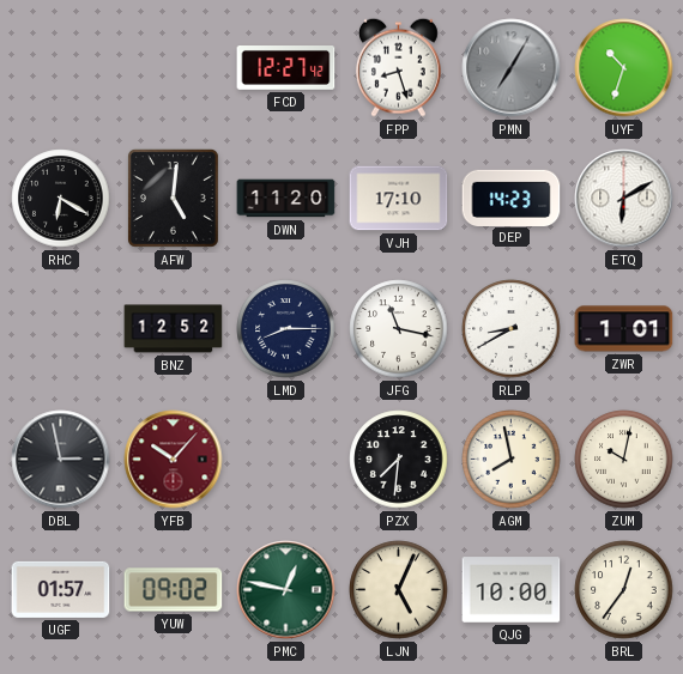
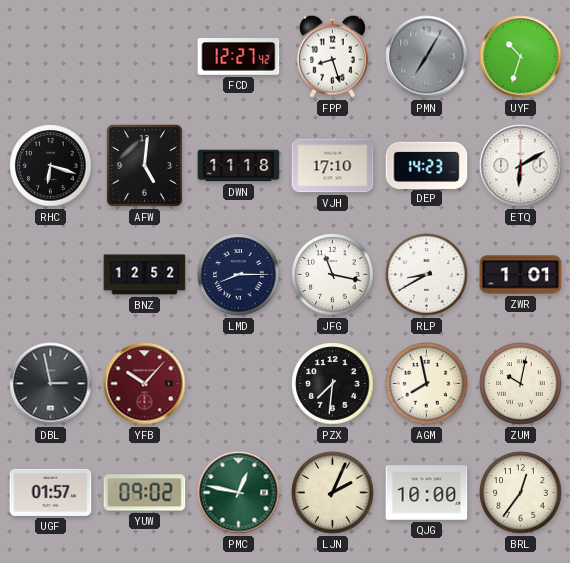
RHC: 6:20 -> 6:18
DWN: 11:20 -> 11:18
LJN: 5:04 -> 2:04
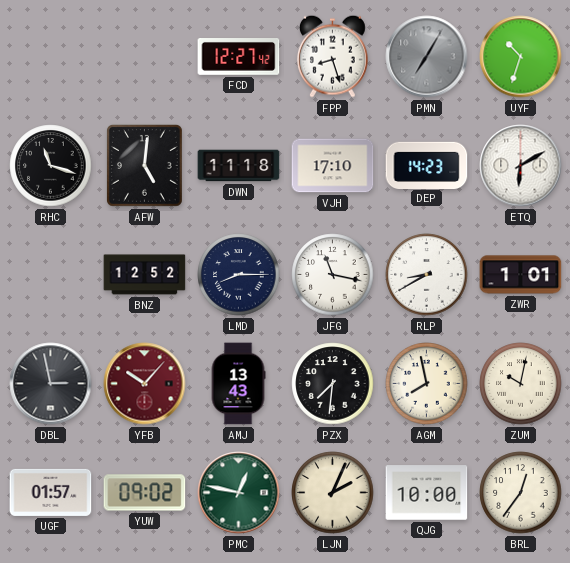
RHC: 6:18 -> 11:18
AMJ: none -> 13:43
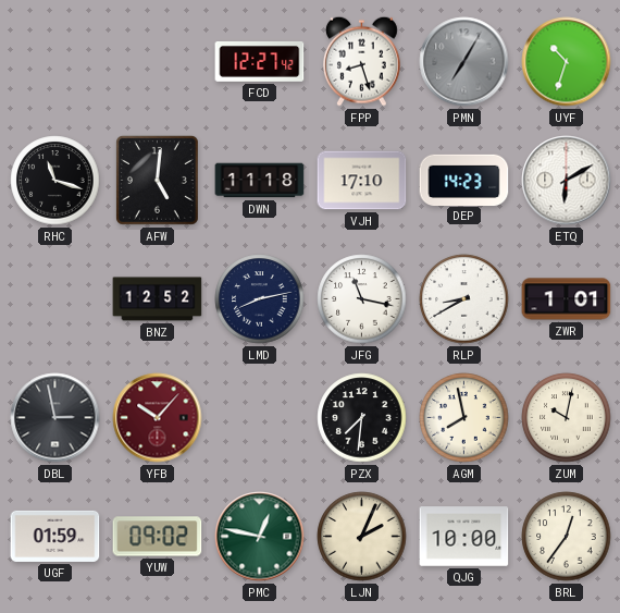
LMD: 8:15 -> 8:13
AMJ: 13:43 -> none
UGF: 01:57 -> 01:59
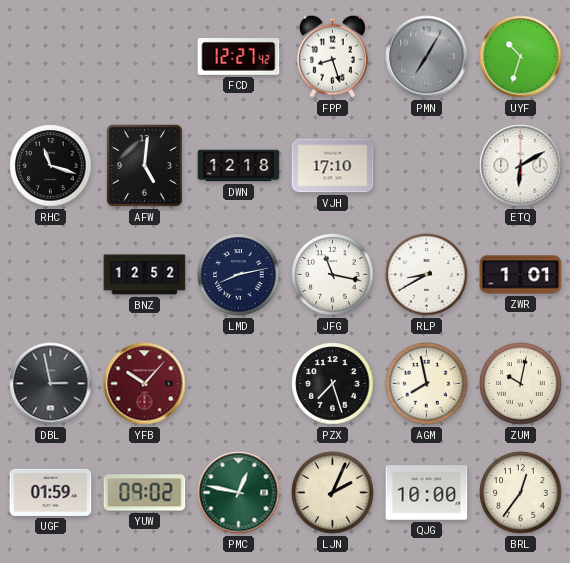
DWN: 11:18 -> 12:18
DEP: 14:23 -> none
PZX: 7:31 -> 7:27
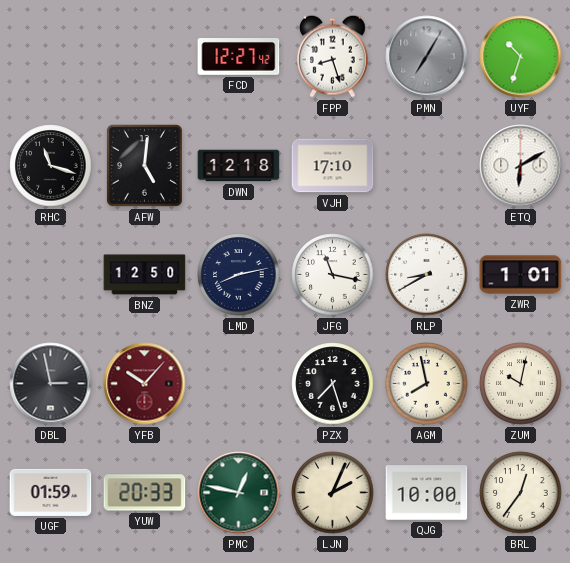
BNZ: 12:52 -> 12:50
YUW: 09:02 -> 20:33
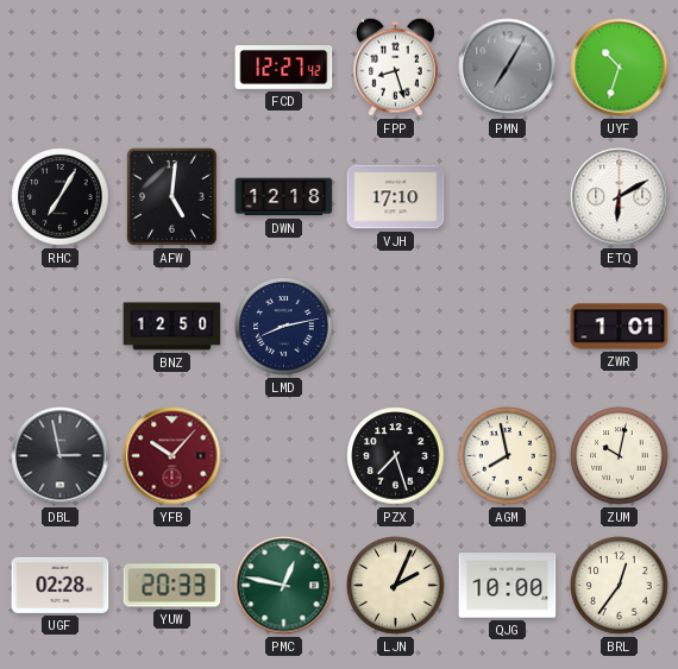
RHC: 11:18 -> 7:05
JFG: 11:17 -> none
RLP: 8:40 -> none
UGF: 01:59 -> 02:28
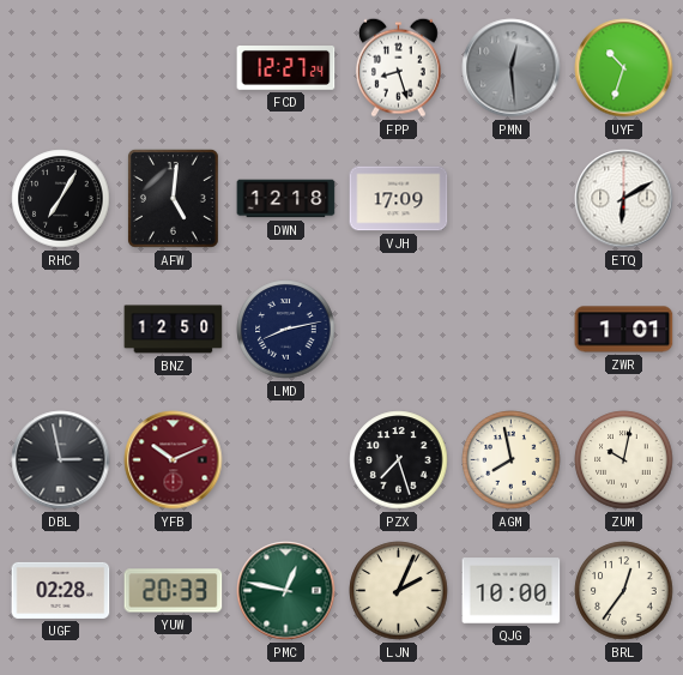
FCD: 12:27:42 -> 12:27:24
PMN: 7:05 -> 12:29
VJH: 17:10 -> 17:09
YFB: 10:07 -> 10:11
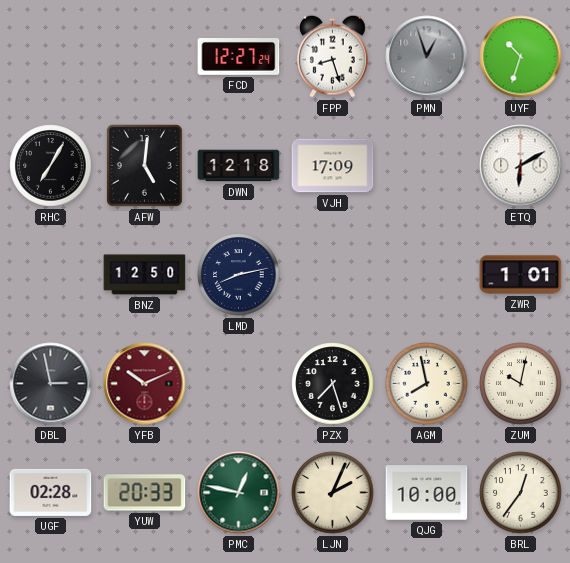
PMN: 12:29 -> 12:57
